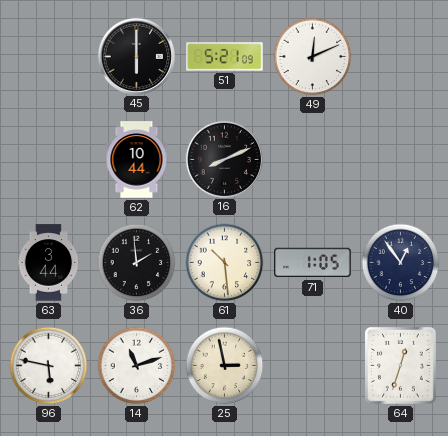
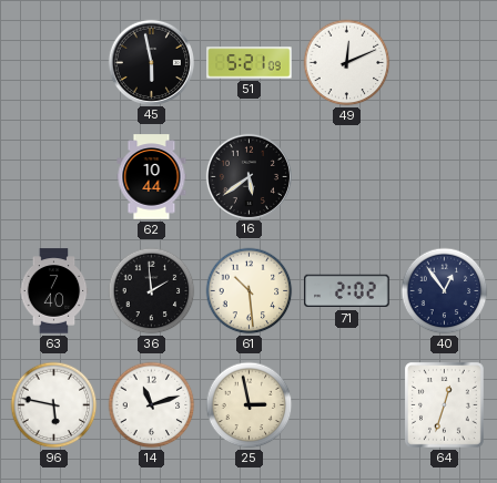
45: 6:00 -> 5:58
16: 8:11 -> 5:39
63: 3:44 -> 7:40
71: 1:05 -> 2:02
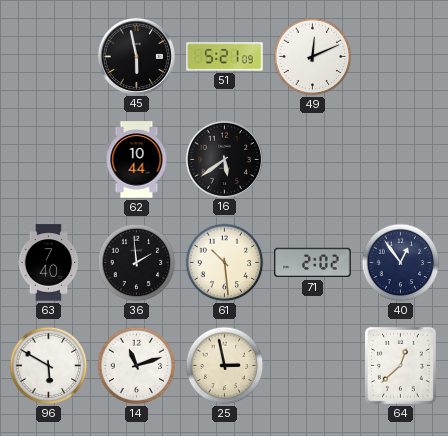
96: 5:47 -> 5:50
64: 12:33 -> 12:38
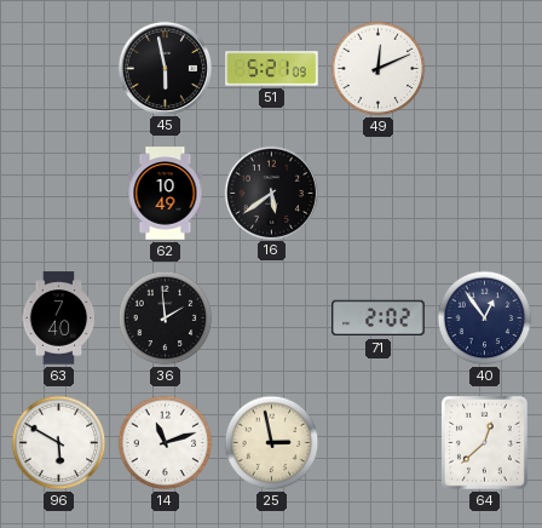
62: 10:44 -> 10:49
61: 10:29 -> none
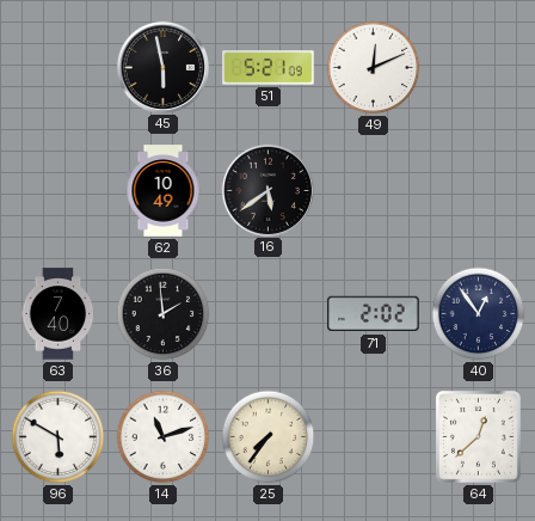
25: 2:58 -> 7:36
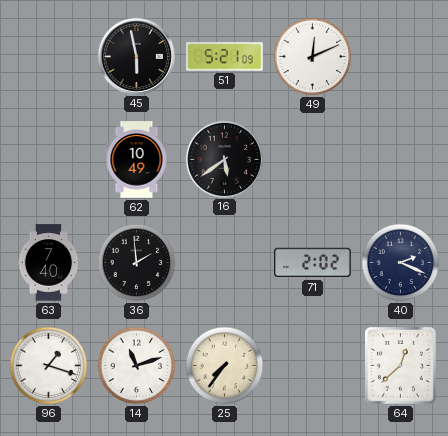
40: 12:54 -> 2:19
96: 5:50 -> 1:18
